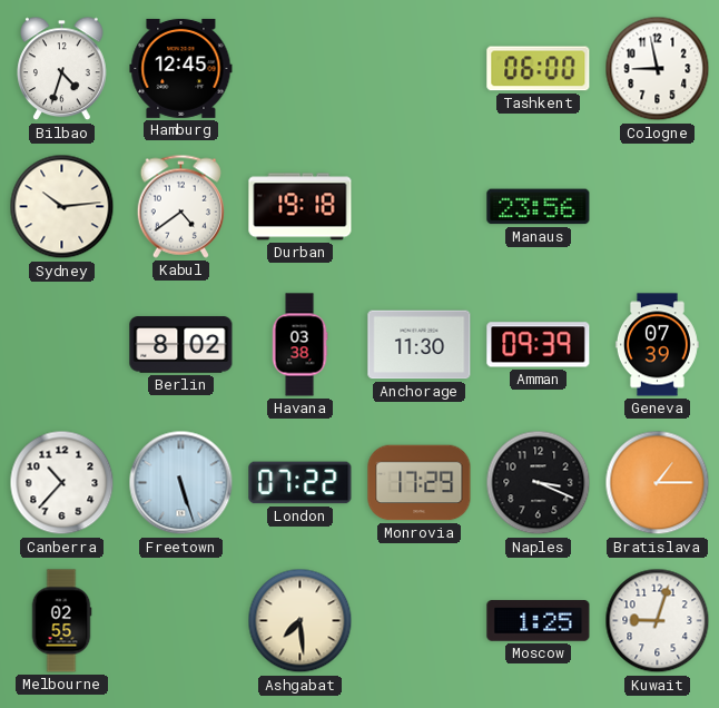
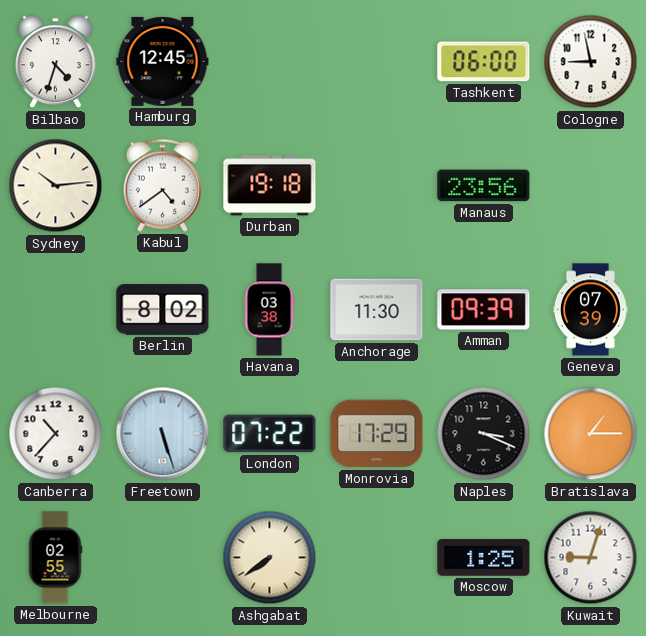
Ashgabat: 7:29 -> 7:39
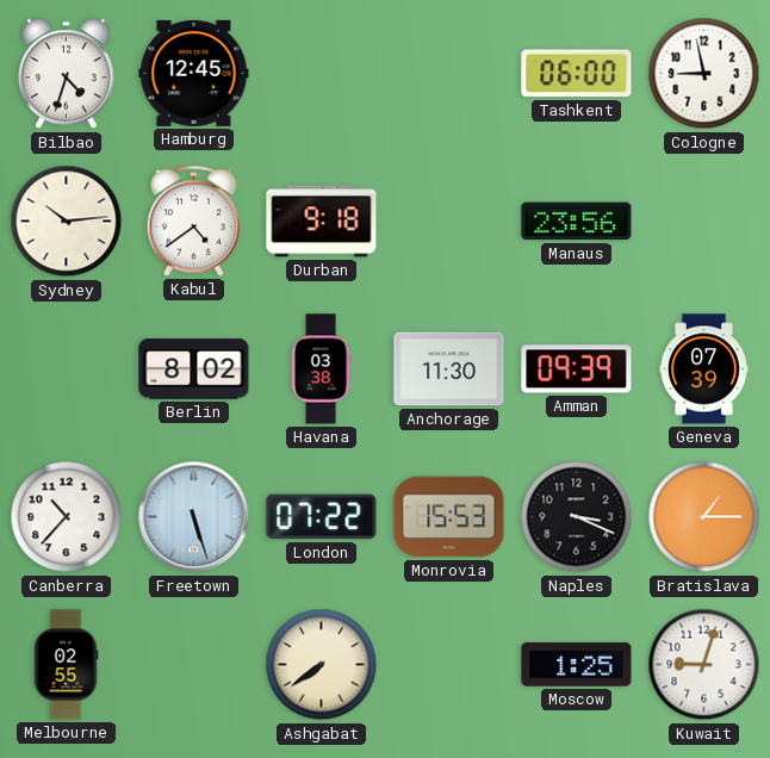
Durban: 19:18 -> 9:18
Monrovia: 17:29 -> 15:53
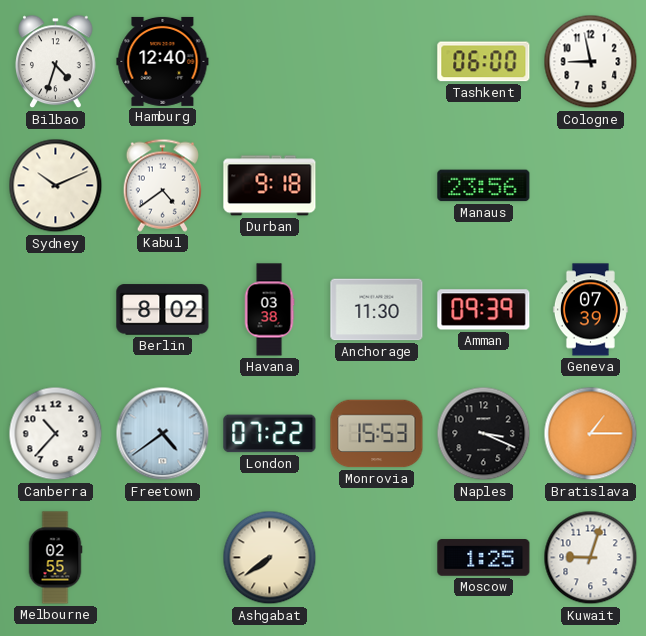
Hamburg: 12:45 -> 12:40
Sydney: 10:14 -> 10:11
Freetown: 5:27 -> 4:39
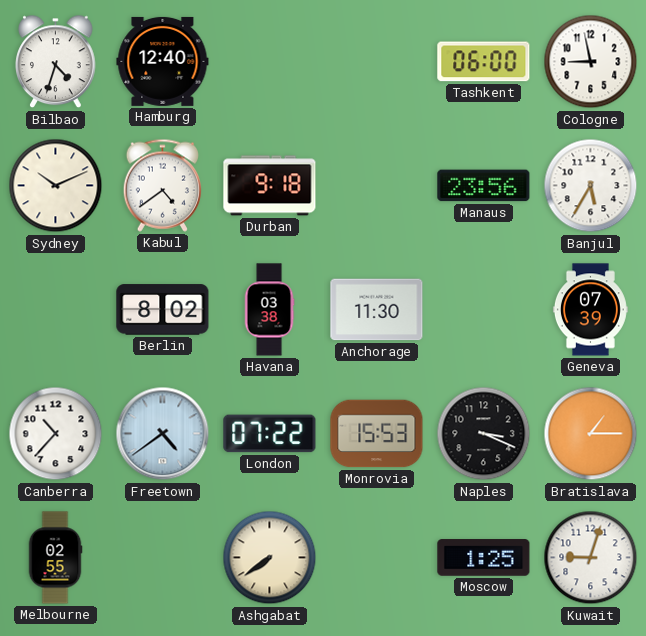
Banjul: none -> 5:35
Amman: 09:39 -> none
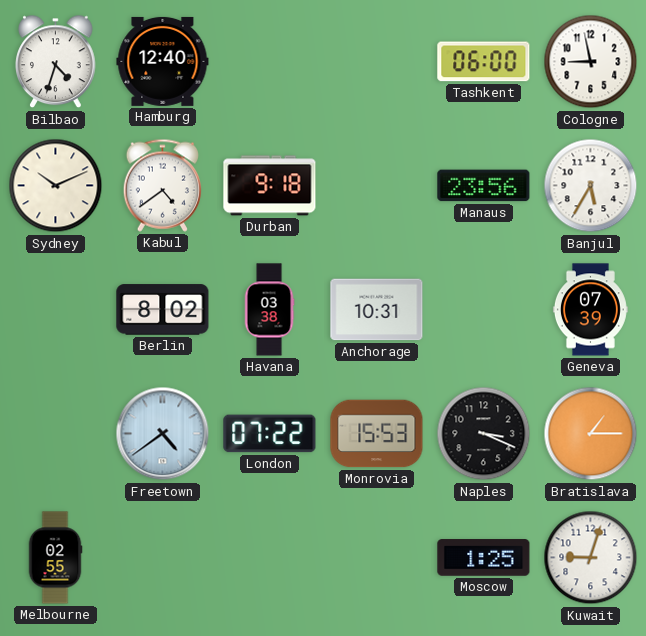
Anchorage: 11:30 -> 10:31
Canberra: 10:37 -> none
Ashgabat: 7:39 -> none
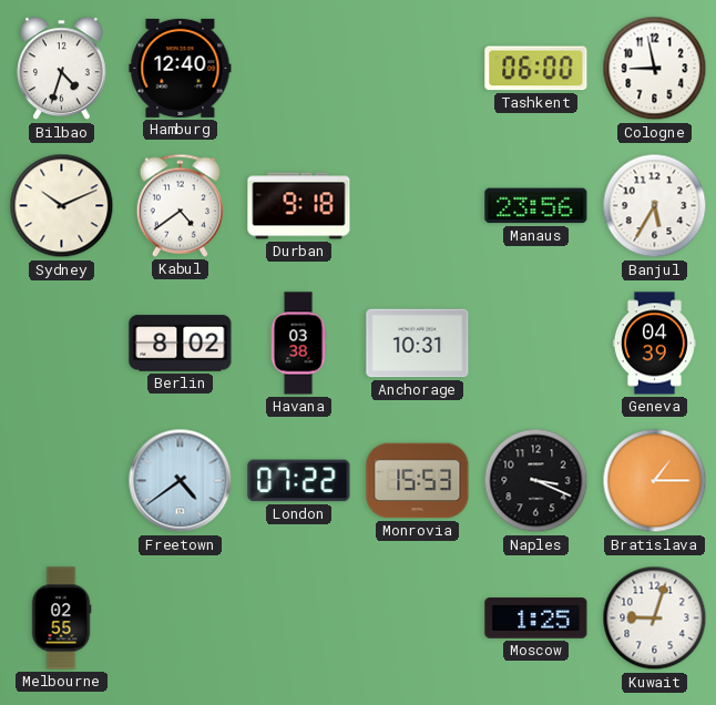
Geneva: 07:39 -> 04:39
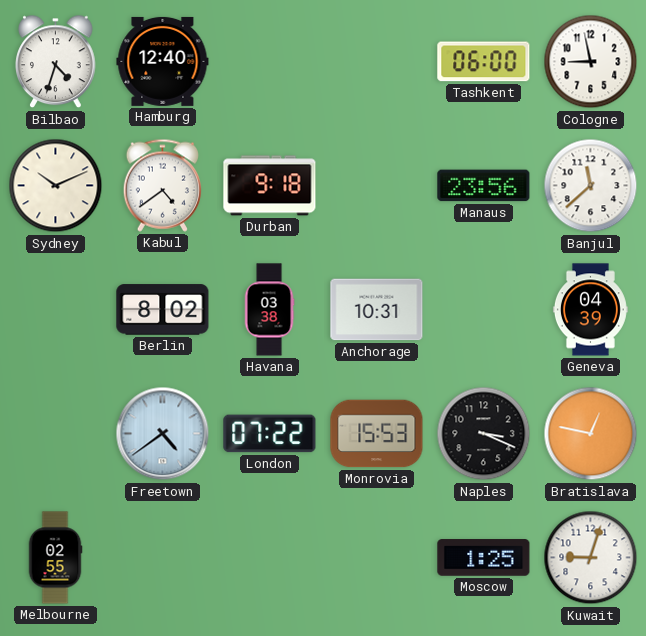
Banjul: 5:35 -> 11:38
Bratislava: 1:15 -> 12:47
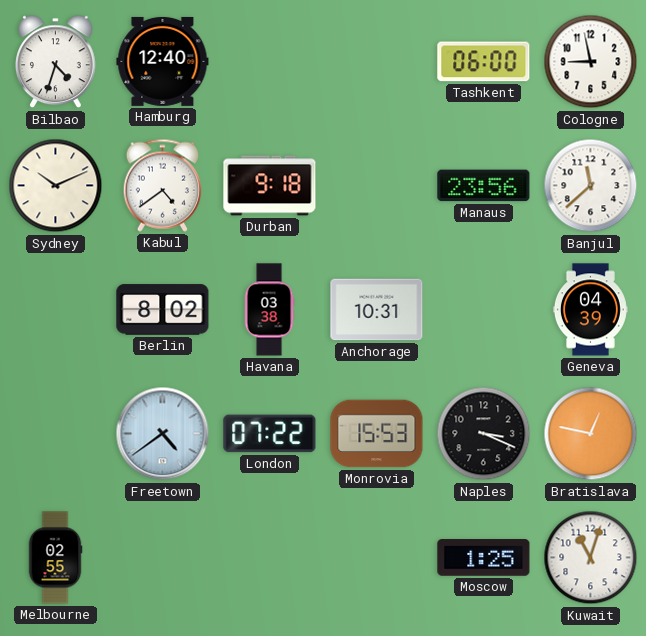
Kuwait: 9:03 -> 11:03
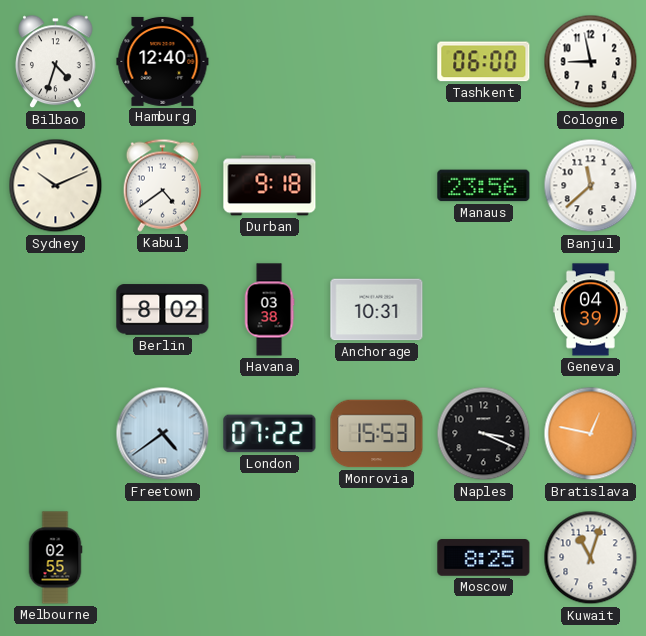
Moscow: 1:25 -> 8:25
